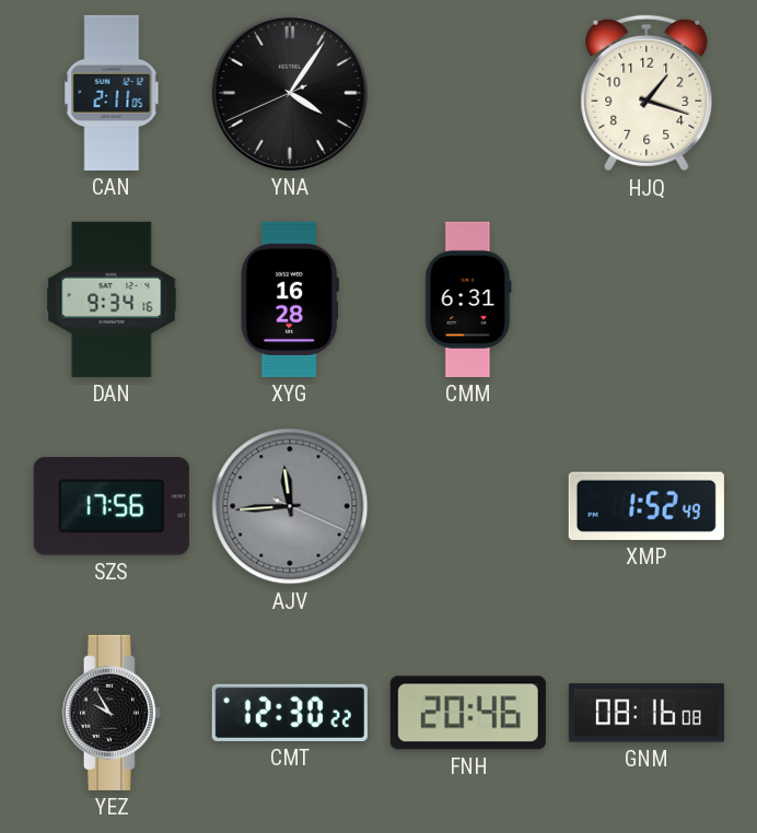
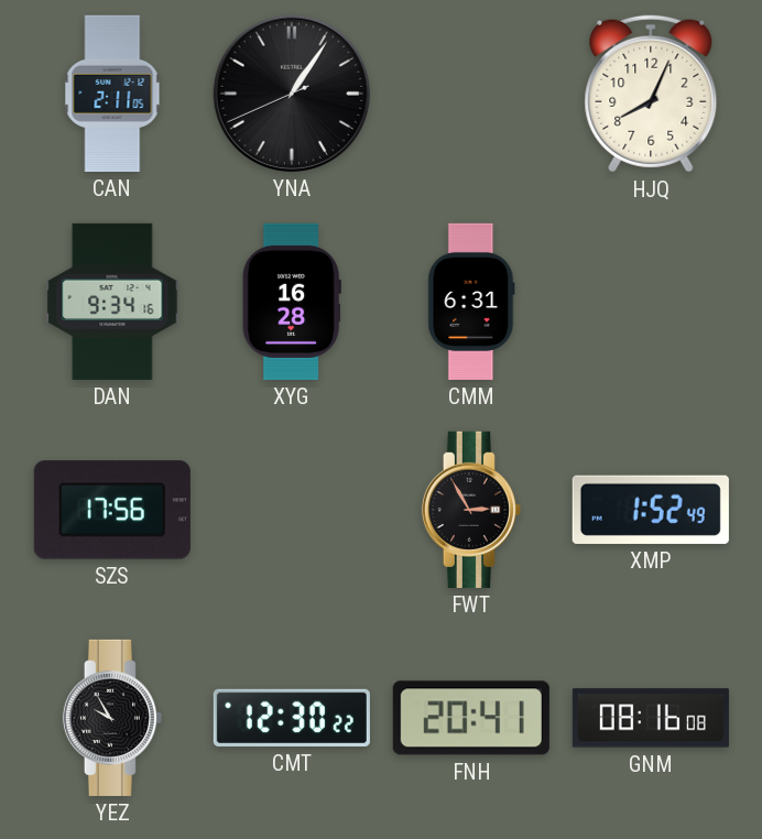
YNA: 4:05 -> 1:05
HJQ: 1:18 -> 8:04
AJV: 11:44 -> none
FWT: none -> 2:55
FNH: 20:46 -> 20:41
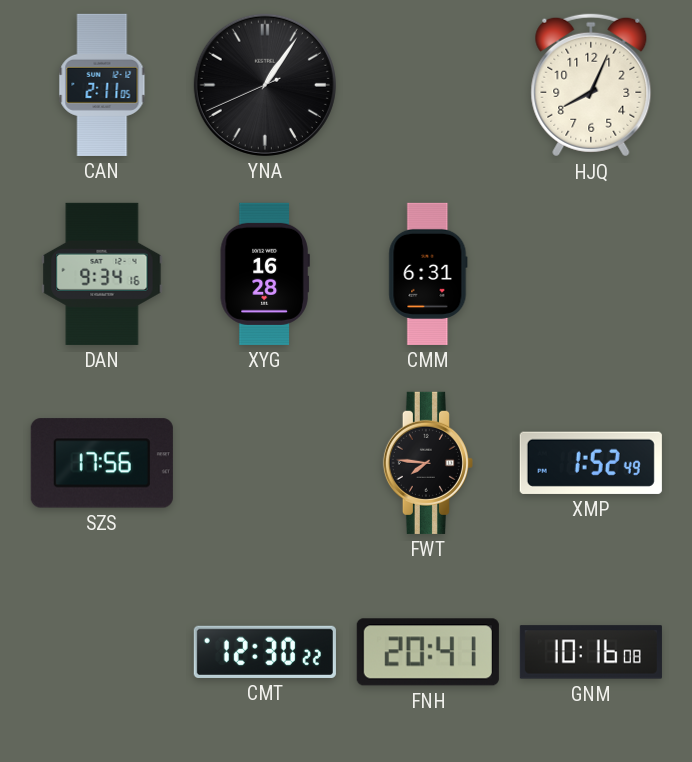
FWT: 2:55 -> 7:46
YEZ: 9:55 -> none
GNM: 08:16 -> 10:16
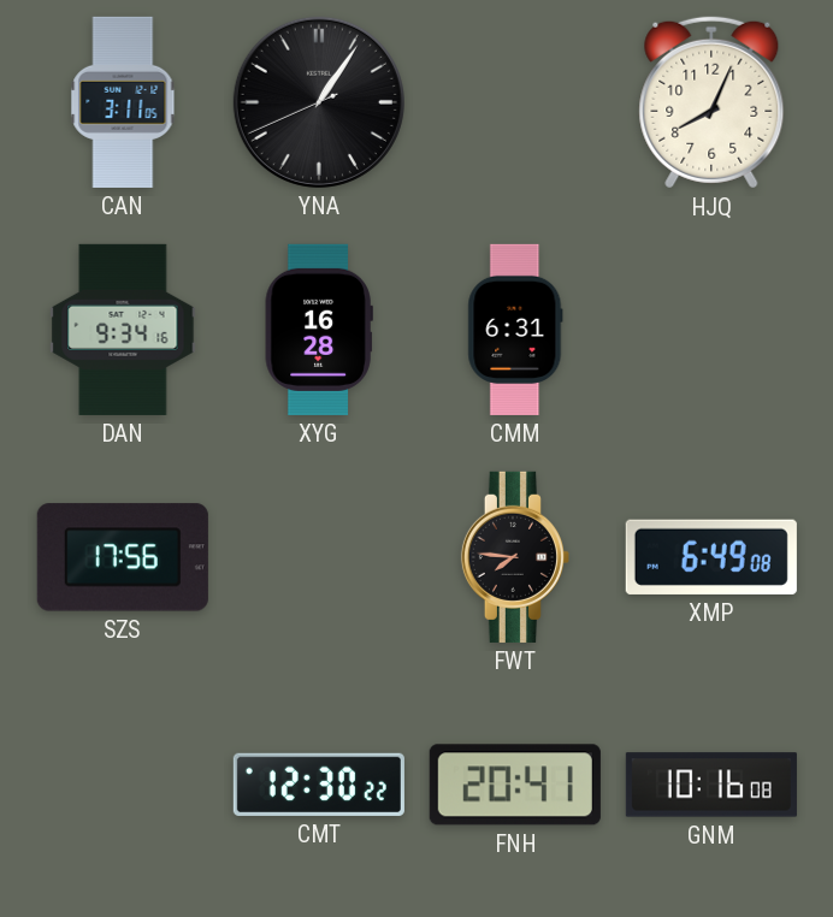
CAN: 2:11 -> 3:11
XMP: 1:52 -> 6:49
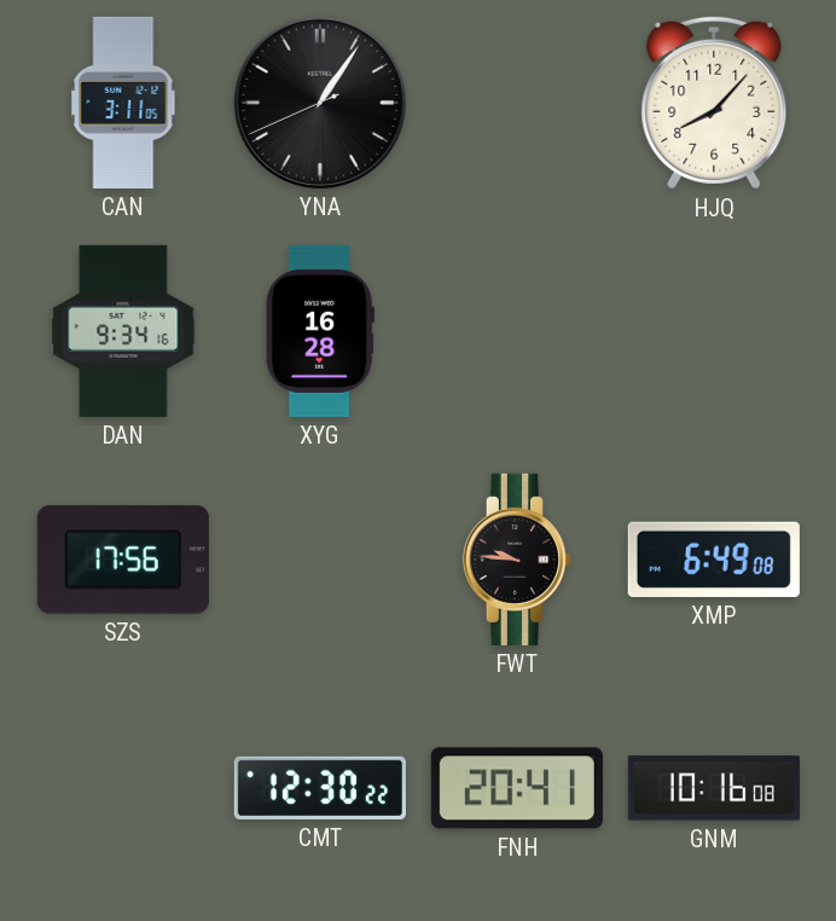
HJQ: 8:04 -> 8:07
CMM: 6:31 -> none
FWT: 7:46 -> 9:46
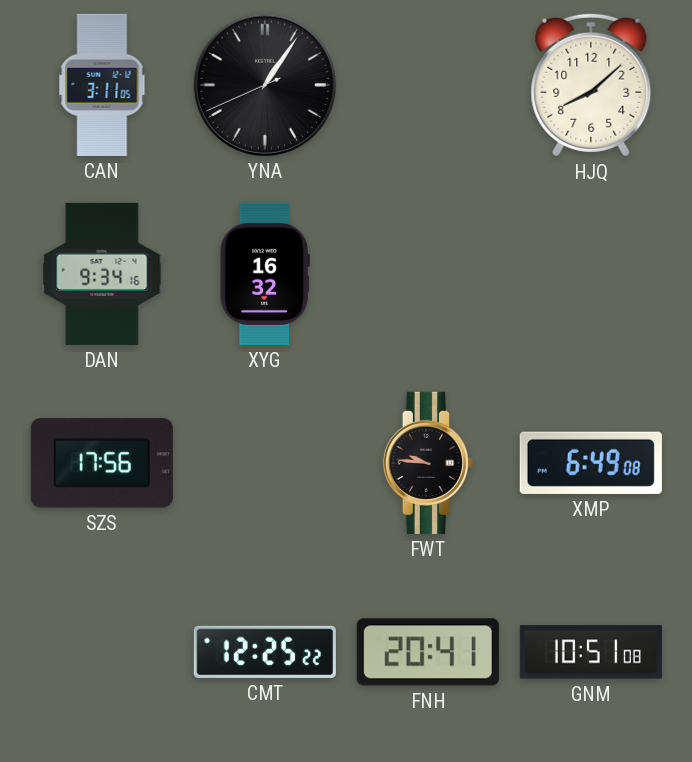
HJQ: 8:07 -> 8:08
XYG: 16:28 -> 16:32
CMT: 12:30 -> 12:25
GNM: 10:16 -> 10:51
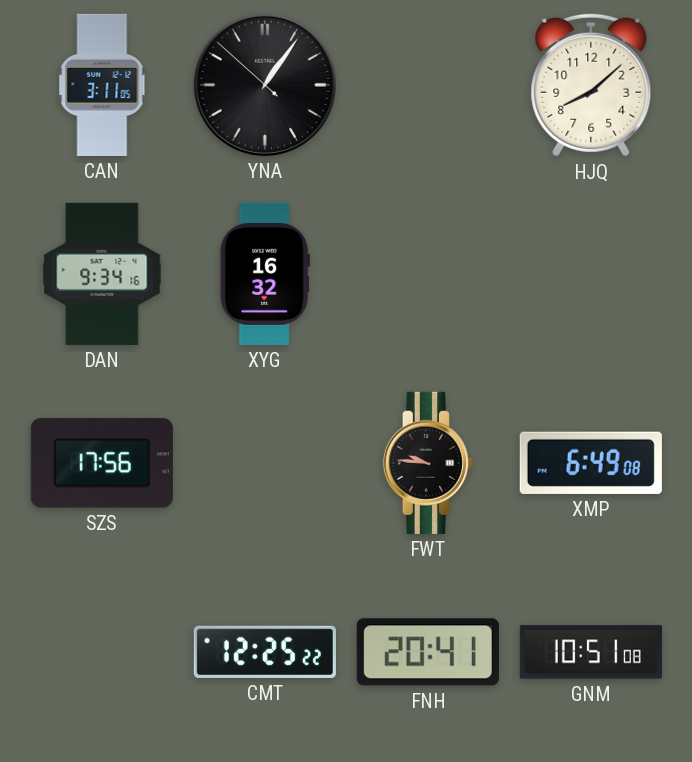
YNA: 1:05:41 -> 1:05:52
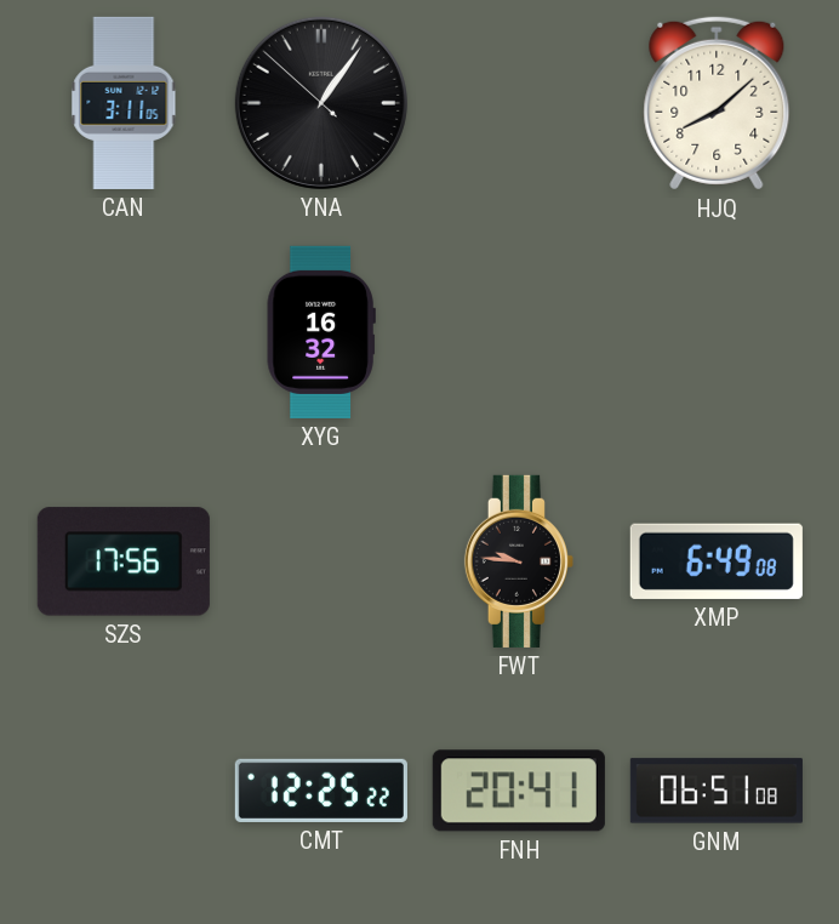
DAN: 9:34 -> none
GNM: 10:51 -> 06:51
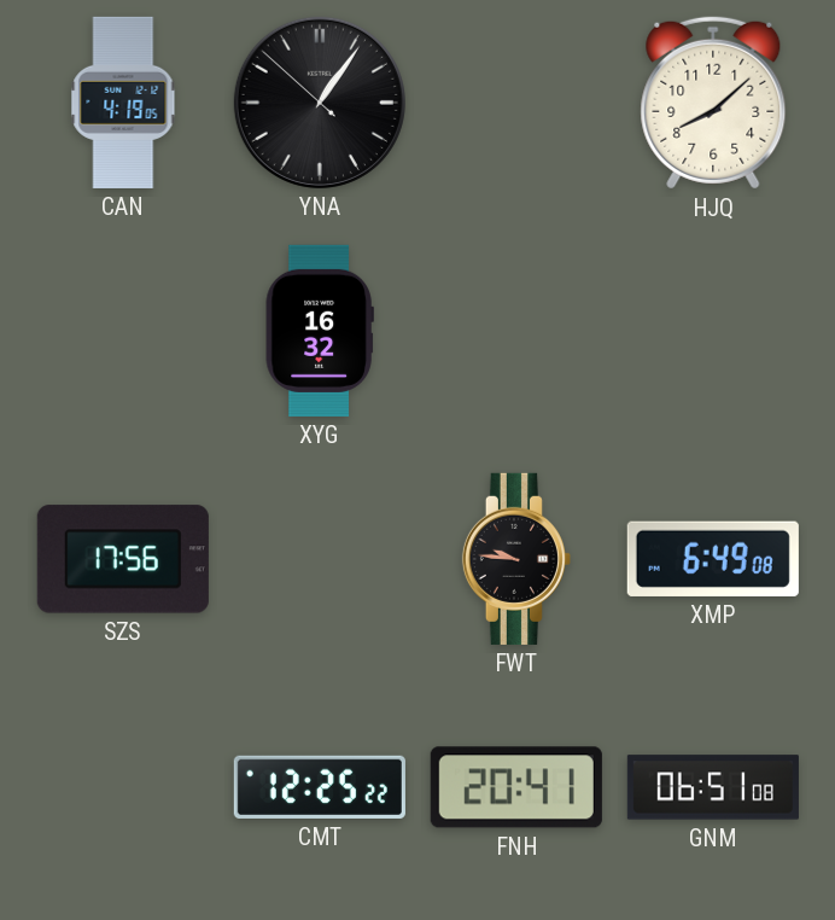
CAN: 3:11 -> 4:19
